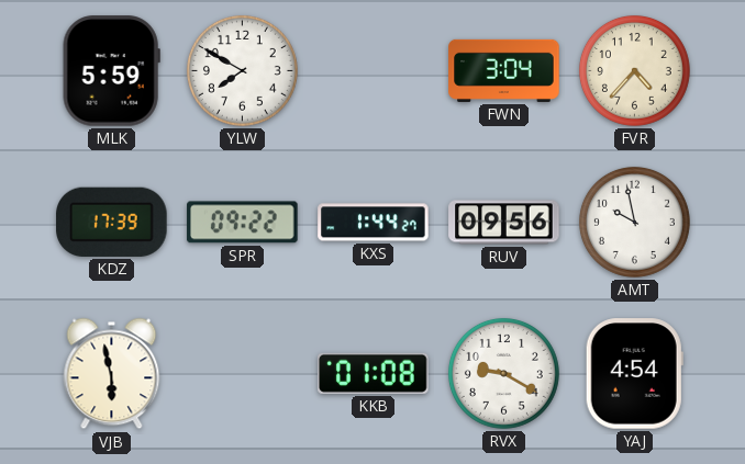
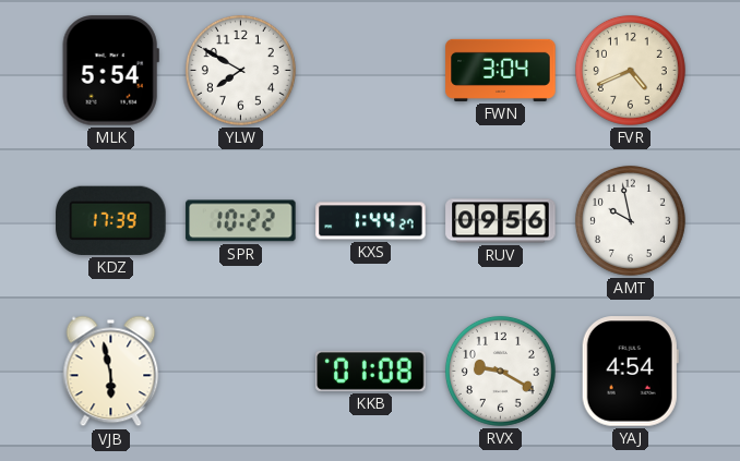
MLK: 5:59 -> 5:54
FVR: 4:37 -> 4:41
SPR: 09:22 -> 10:22
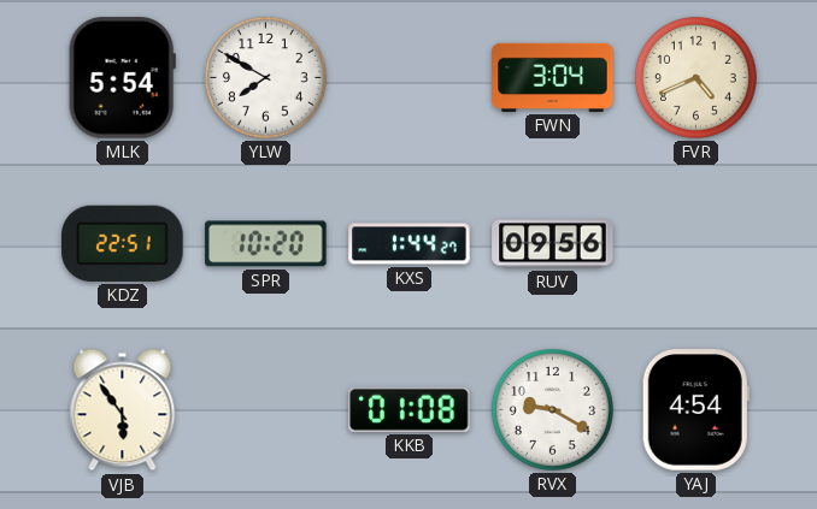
KDZ: 17:39 -> 22:51
SPR: 10:22 -> 10:20
AMT: 9:58 -> none
VJB: 5:58 -> 5:54
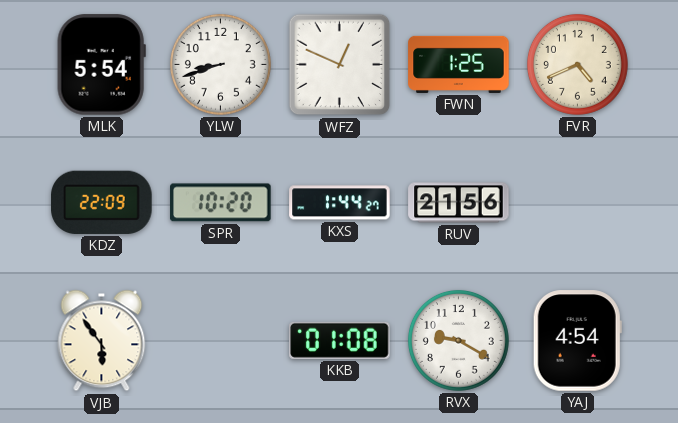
YLW: 7:50 -> 8:42
WFZ: none -> 12:49
FWN: 3:04 -> 1:25
KDZ: 22:51 -> 22:09
RUV: 09:56 -> 21:56
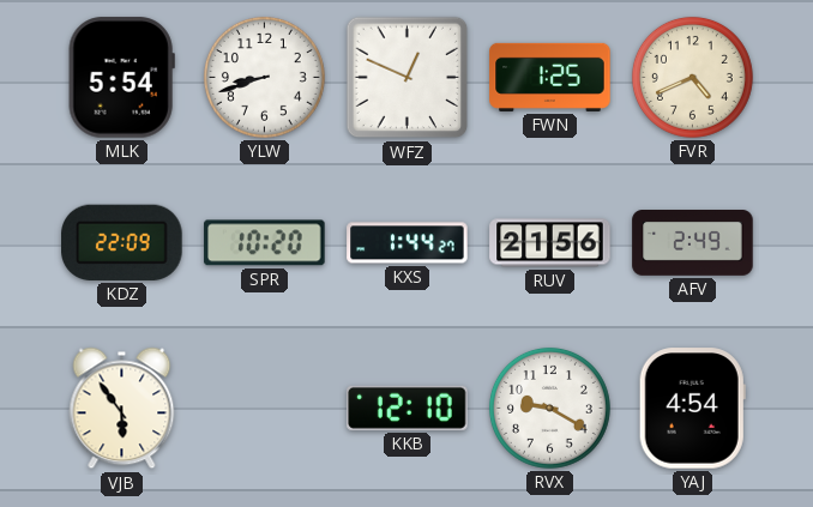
AFV: none -> 2:49
KKB: 01:08 -> 12:10
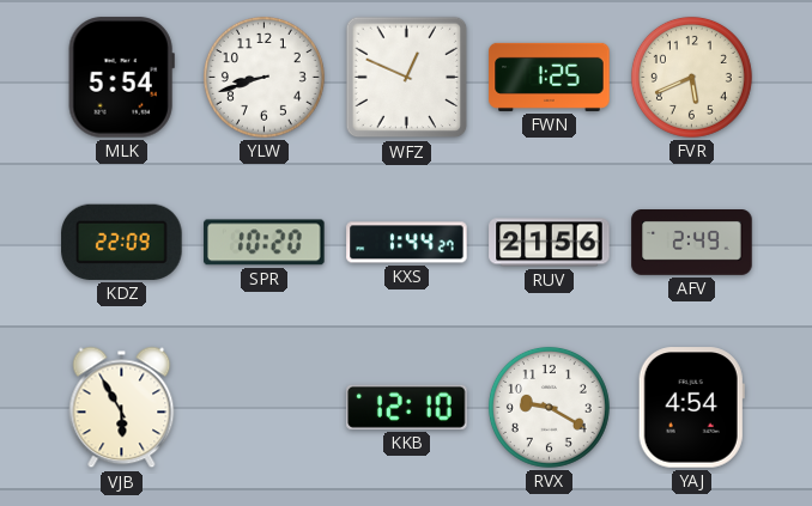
FVR: 4:41 -> 5:41
VJB: 5:54 -> 5:55
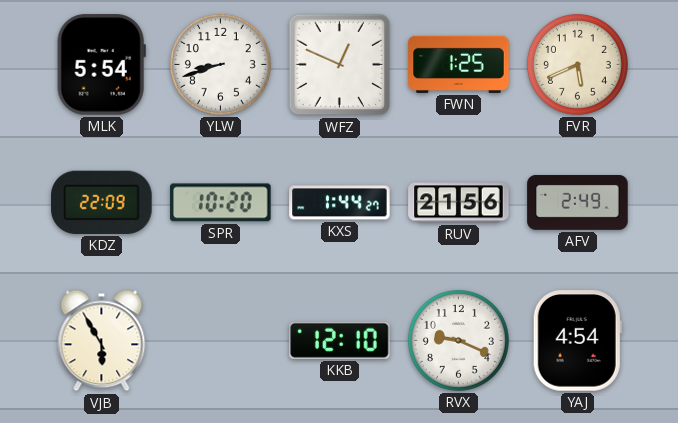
RVX: 9:20 -> 9:19
